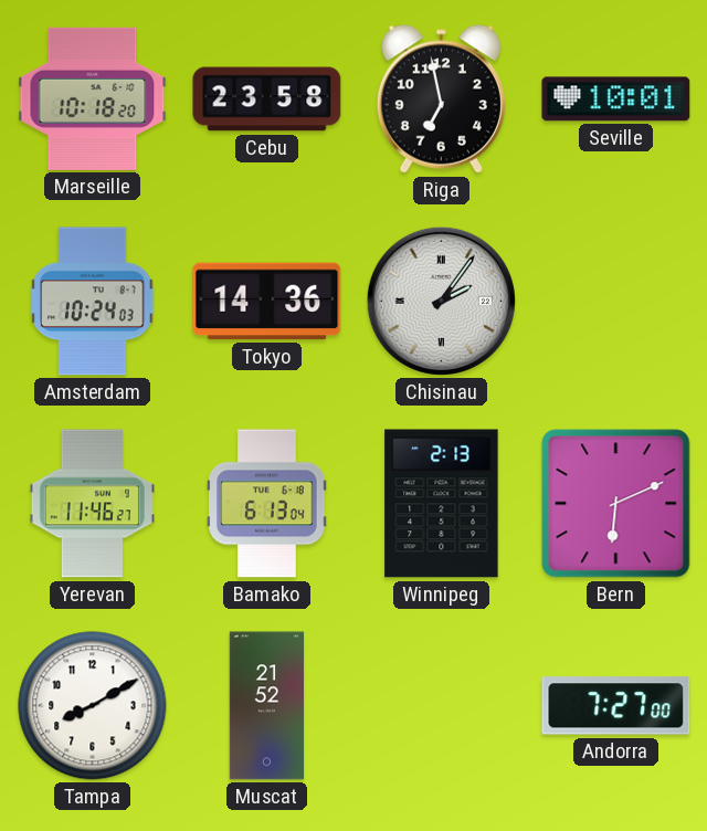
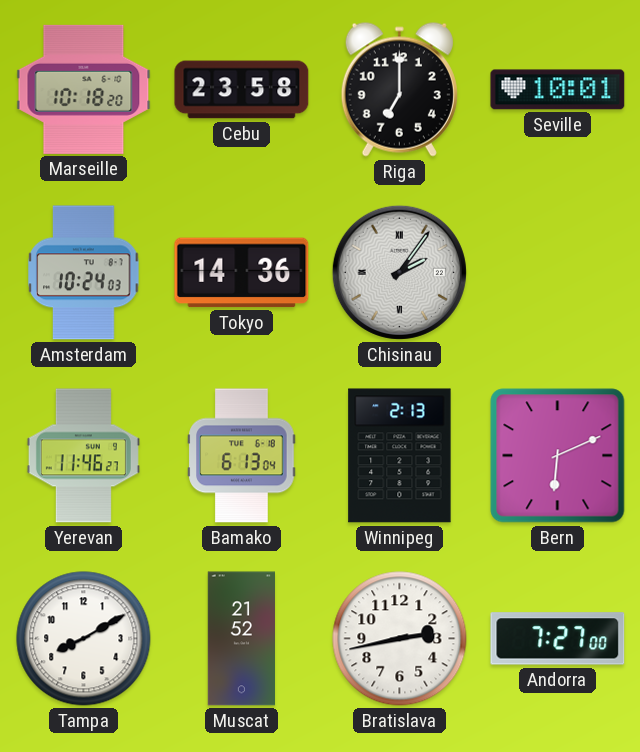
Riga: 6:58 -> 7:00
Bratislava: none -> 2:43
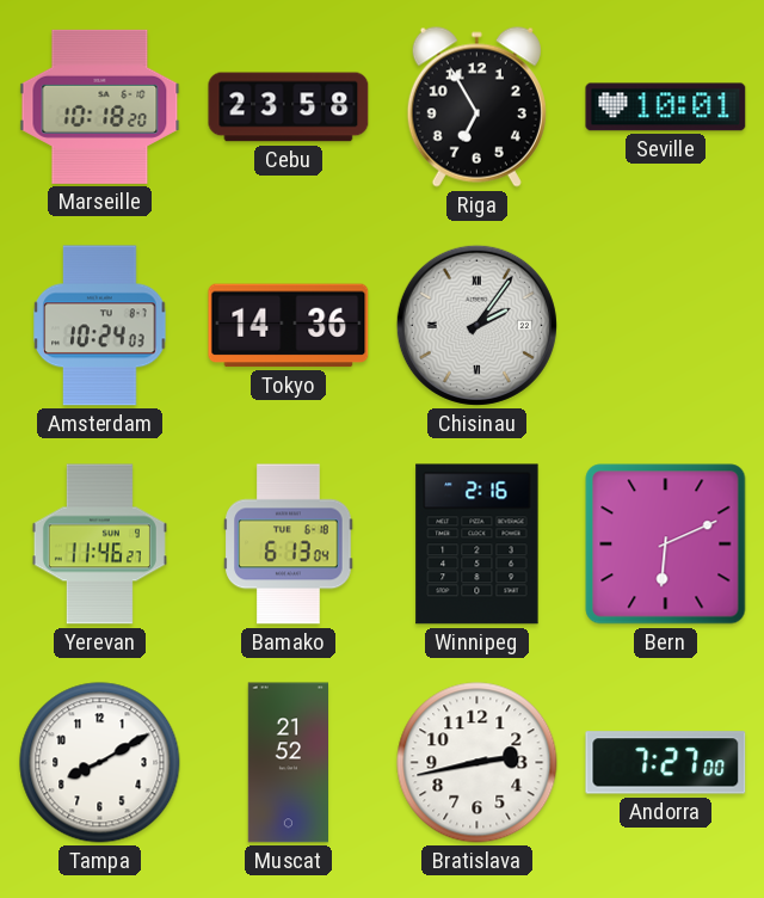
Riga: 7:00 -> 6:55
Winnipeg: 2:13 -> 2:16
